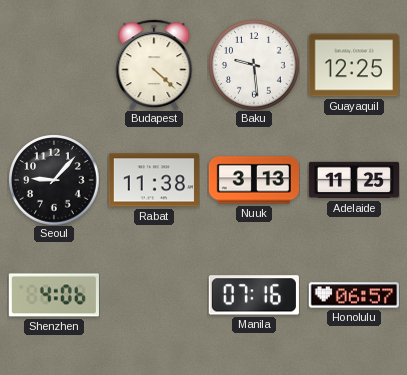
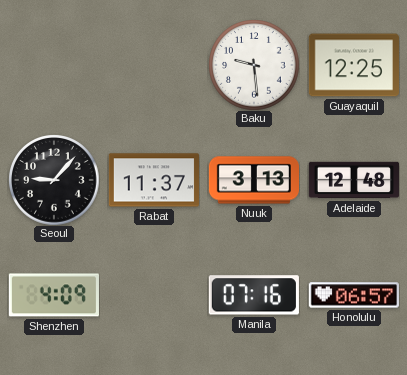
Budapest: 4:22 -> none
Rabat: 11:38 -> 11:37
Adelaide: 11:25 -> 12:48
Shenzhen: 4:06 -> 4:09
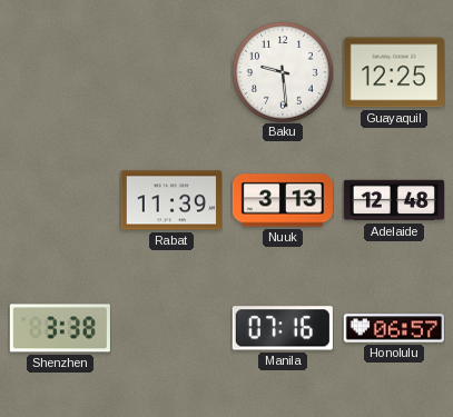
Seoul: 9:07 -> none
Rabat: 11:37 -> 11:39
Shenzhen: 4:09 -> 3:38
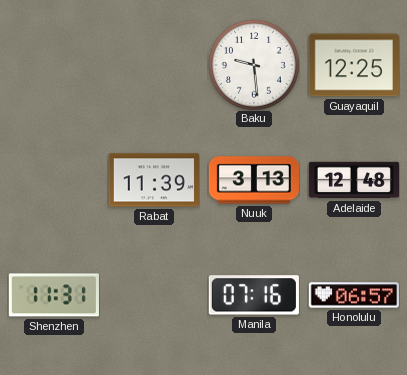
Shenzhen: 3:38 -> 11:31
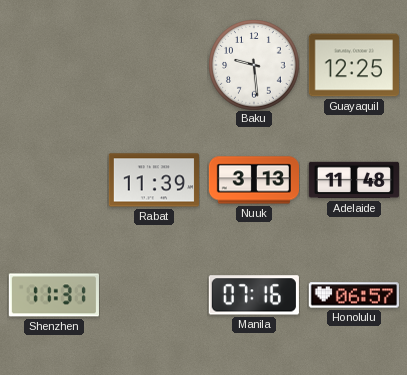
Adelaide: 12:48 -> 11:48
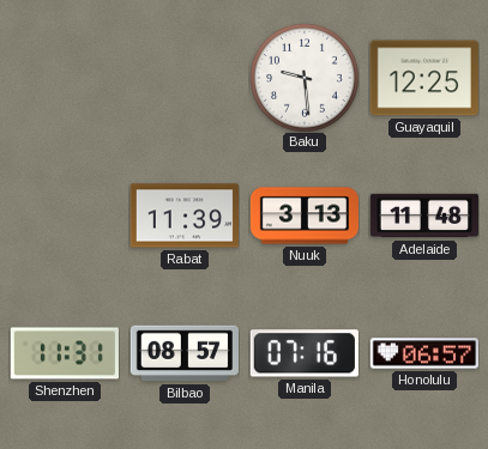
Bilbao: none -> 08:57
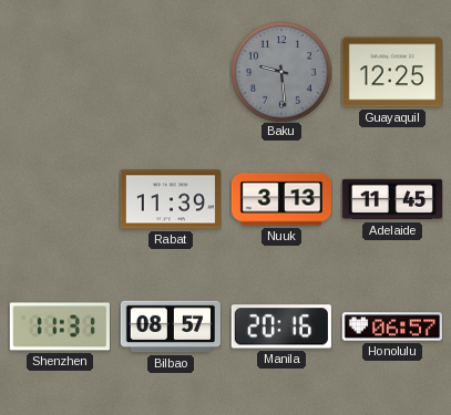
Baku dial: white -> grey
Adelaide: 11:48 -> 11:45
Manila: 07:16 -> 20:16
